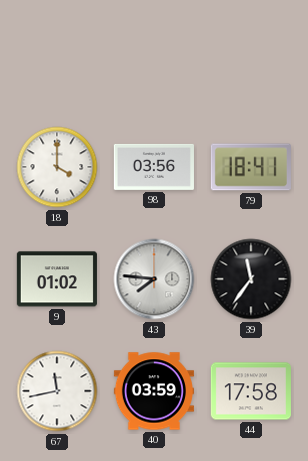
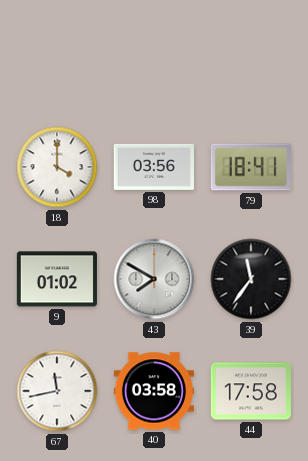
43: 7:46 -> 7:50
40: 03:59 -> 03:58
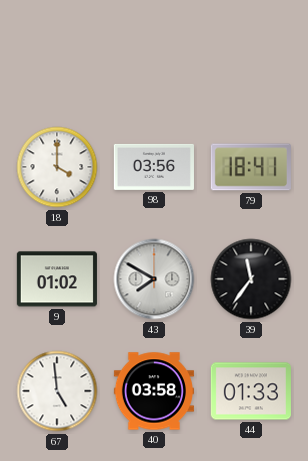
67: 11:43 -> 4:59
44: 17:58 -> 01:33
